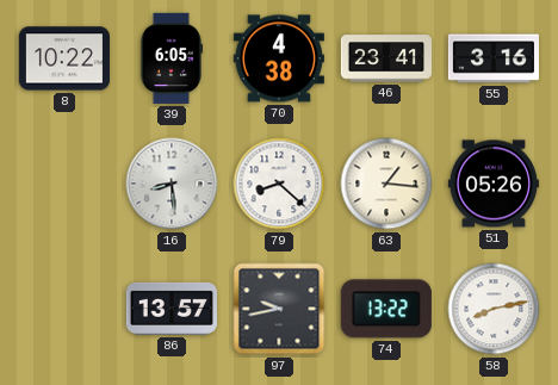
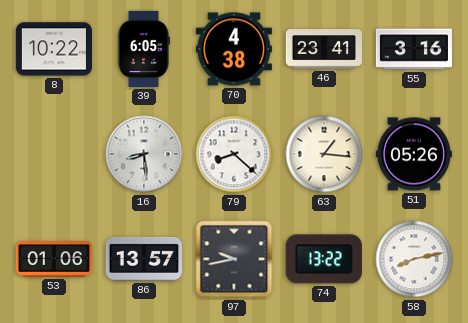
53: none -> 01:06
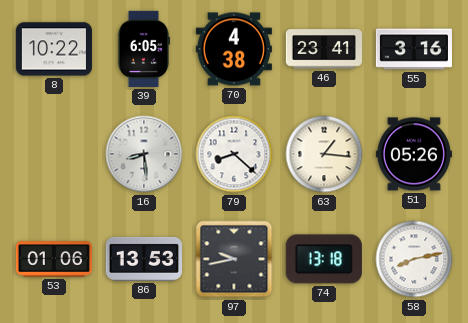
86: 13:57 -> 13:53
74: 13:22 -> 13:18
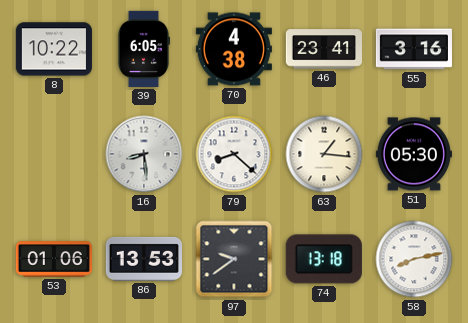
51: 05:26 -> 05:30
97: 9:43 -> 9:39
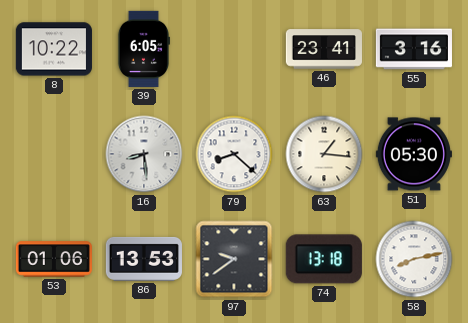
70: 4:38 -> none
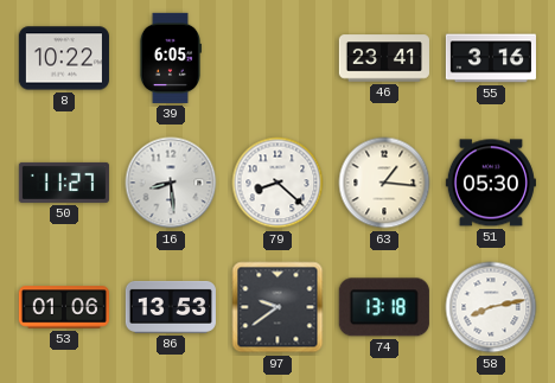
50: none -> 11:27
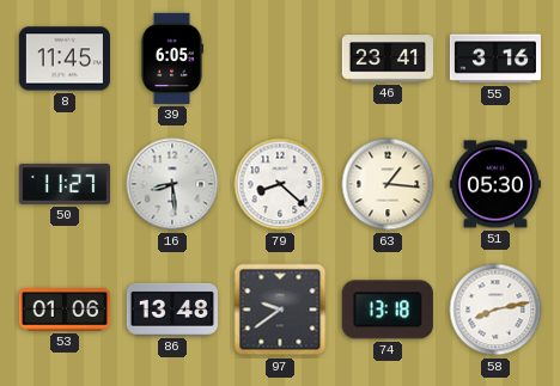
8: 10:22 -> 11:45
86: 13:53 -> 13:48
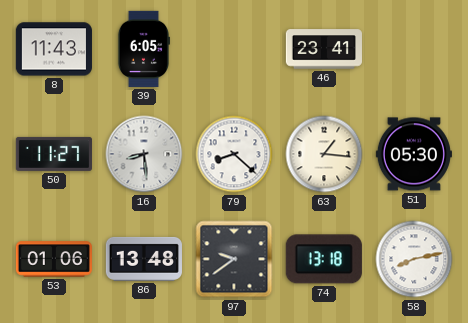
8: 11:45 -> 11:43
55: 3:16 -> none
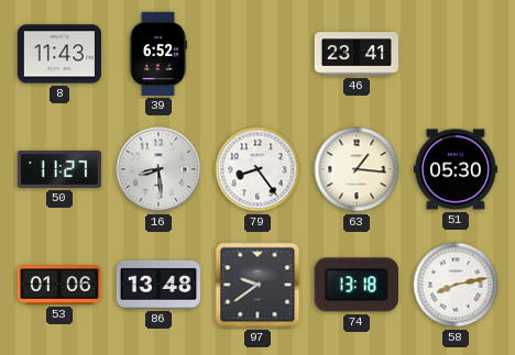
39: 6:05 -> 6:52
79: 8:22 -> 8:24
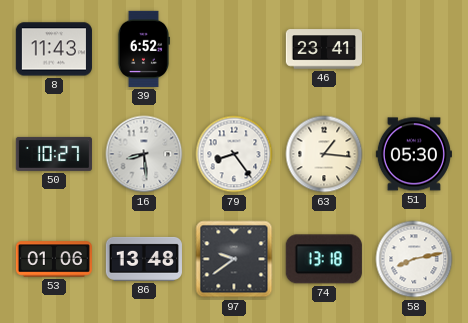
50: 11:27 -> 10:27
